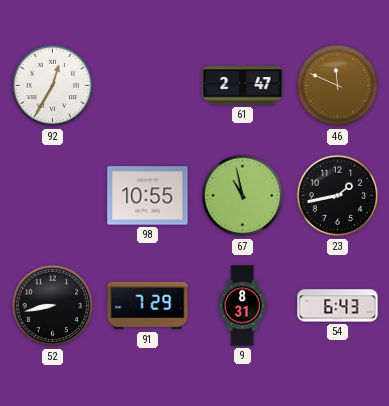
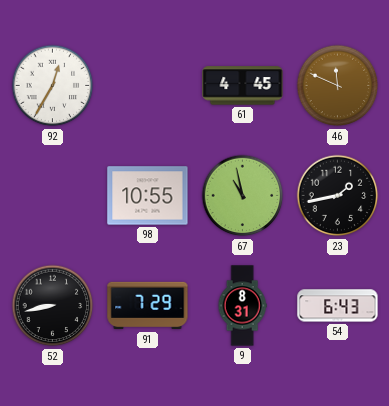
61: 2:47 -> 4:45
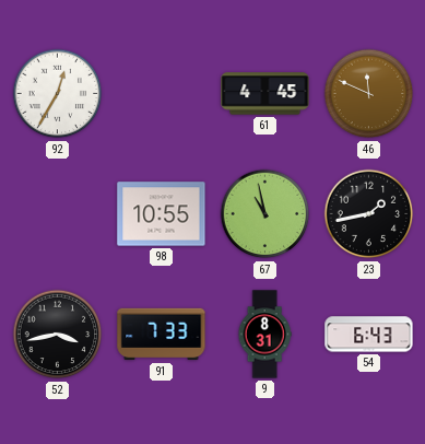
52: 8:43 -> 3:43
91: 7:29 -> 7:33
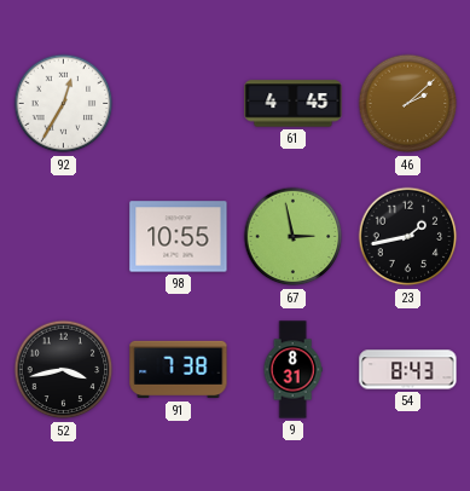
46: 11:49 -> 2:08
67: 10:58 -> 2:58
91: 7:33 -> 7:38
54: 6:43 -> 8:43
